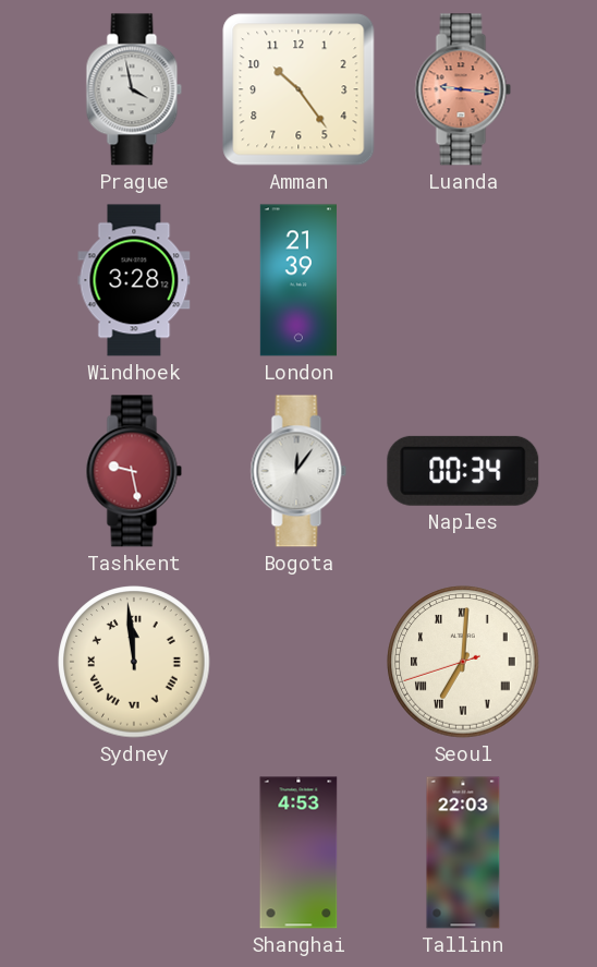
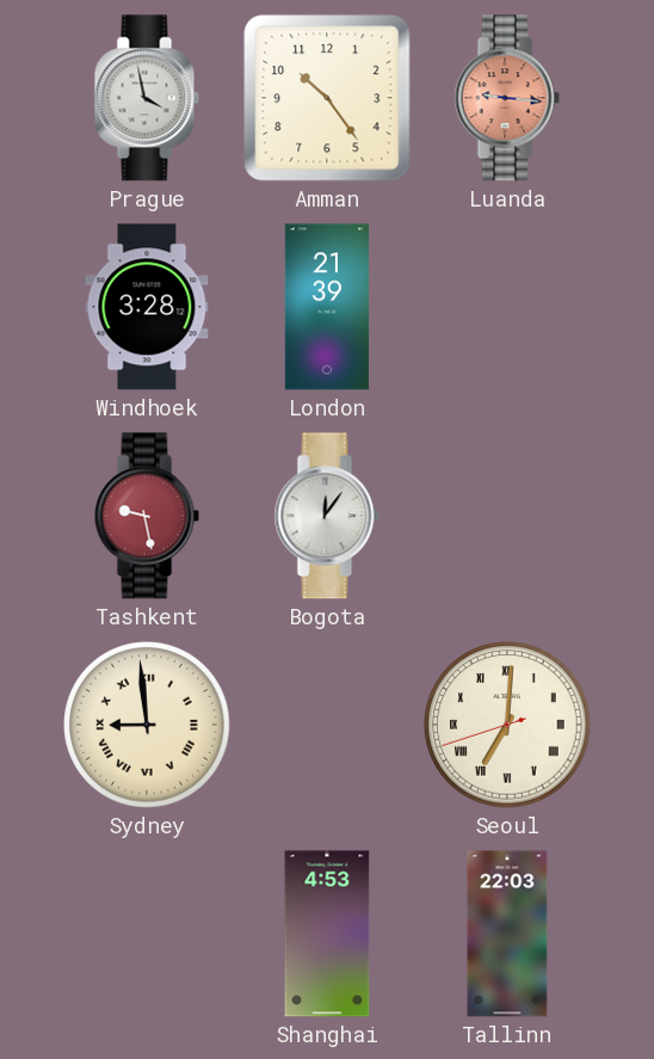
Naples: 00:34 -> none
Sydney: 11:59 -> 8:59
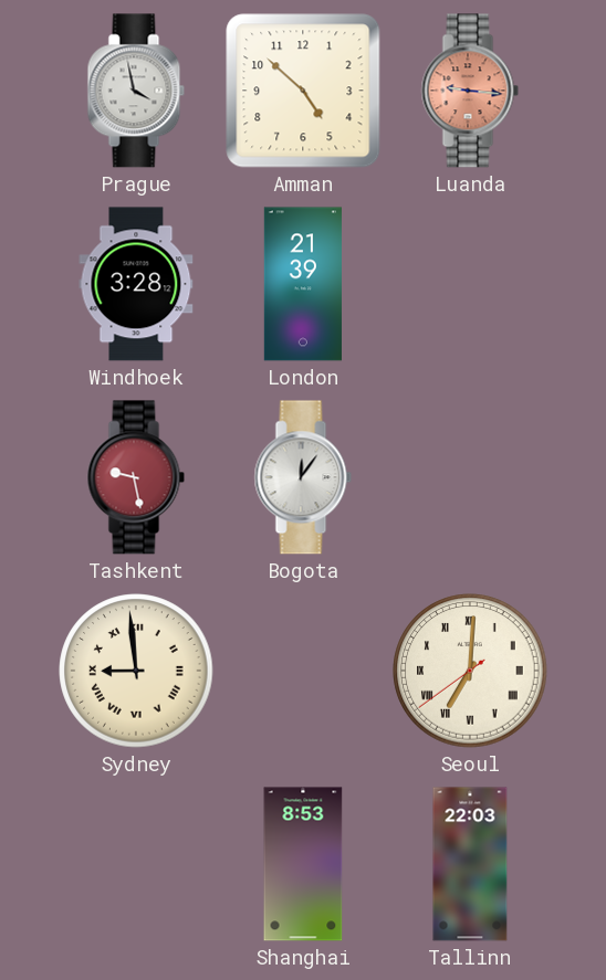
Amman: 10:24 -> 4:52
Seoul: 7:00:42 -> 7:00:39
Shanghai: 4:53 -> 8:53
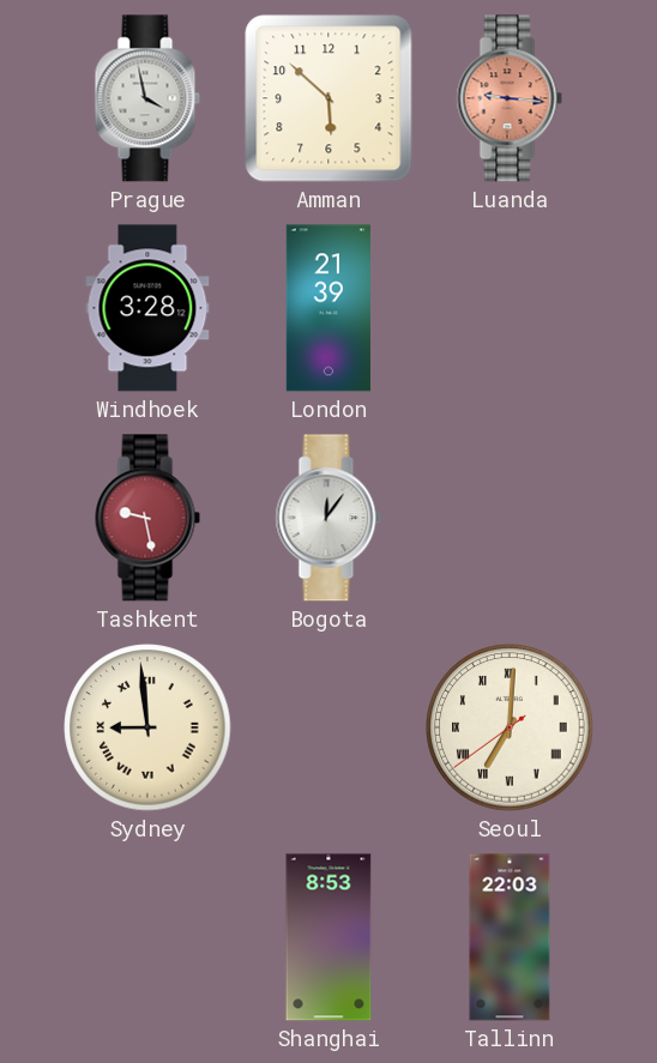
Amman: 4:52 -> 5:52
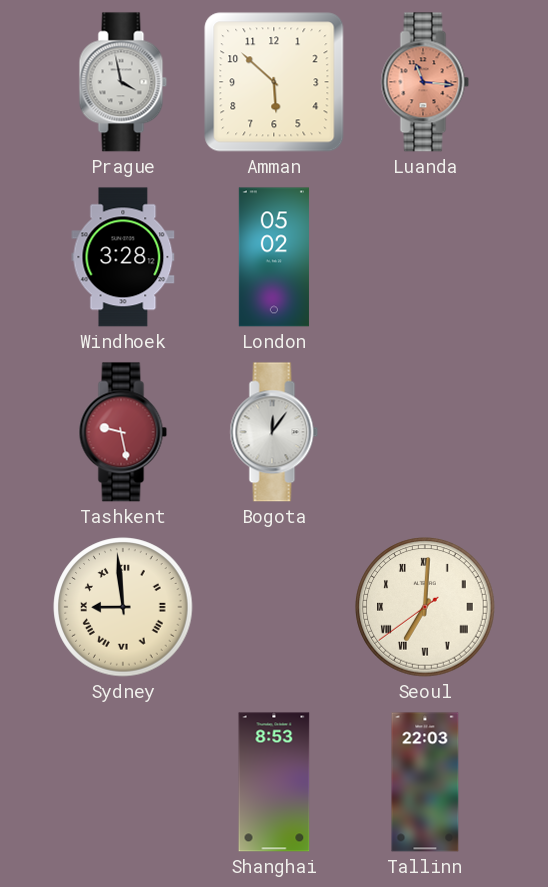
Luanda: 9:16 -> 11:16
London: 21:39 -> 05:02
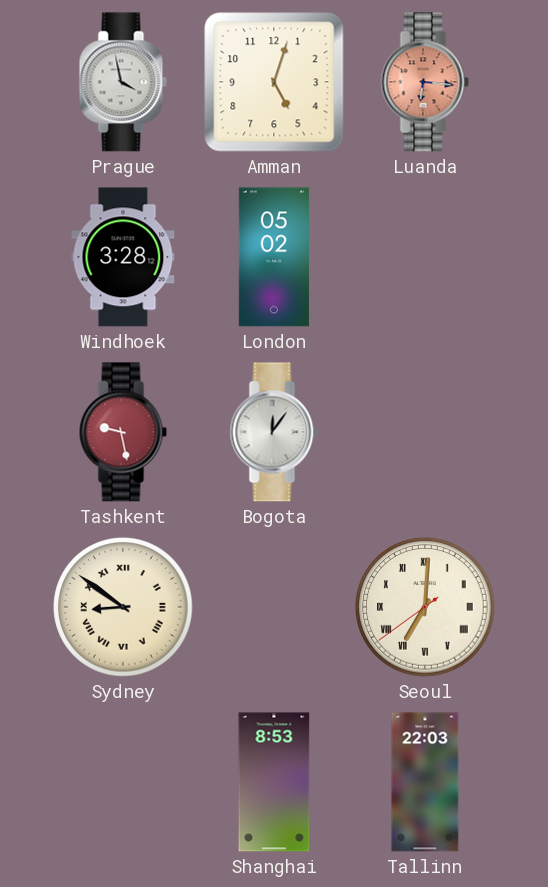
Amman: 5:52 -> 5:03
Luanda: 11:16 -> 6:16
Sydney: 8:59 -> 8:51
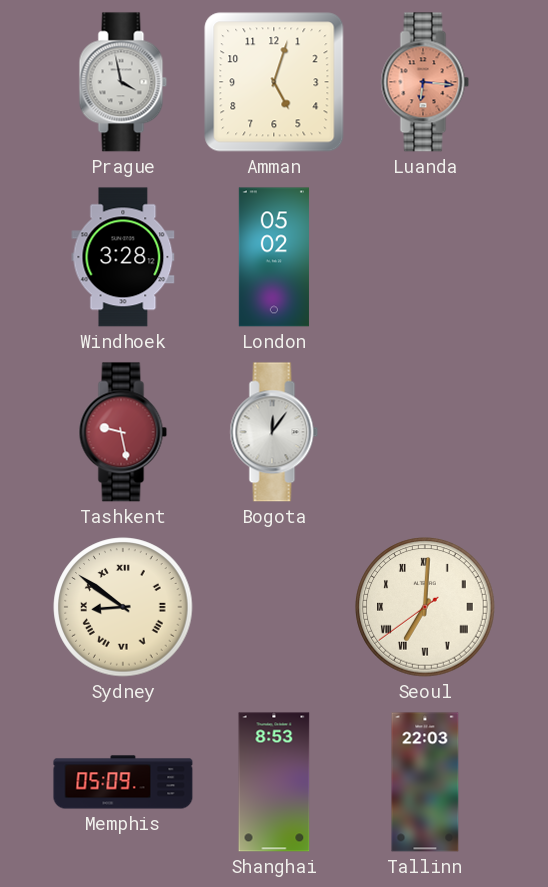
Memphis: none -> 05:09
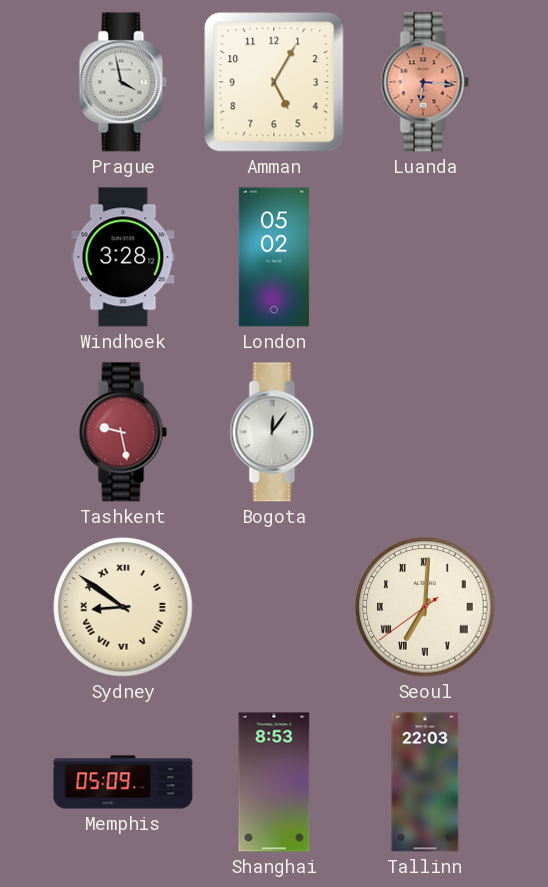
Amman: 5:03 -> 5:05
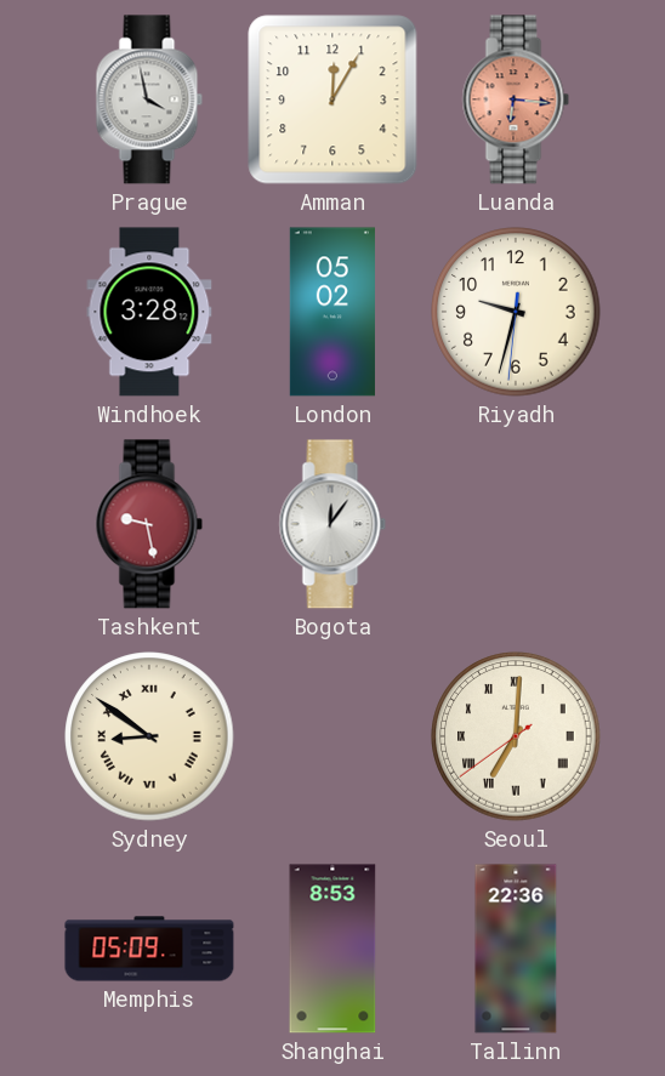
Amman: 5:05 -> 12:05
Riyadh: none -> 9:32
Tallinn: 22:03 -> 22:36
